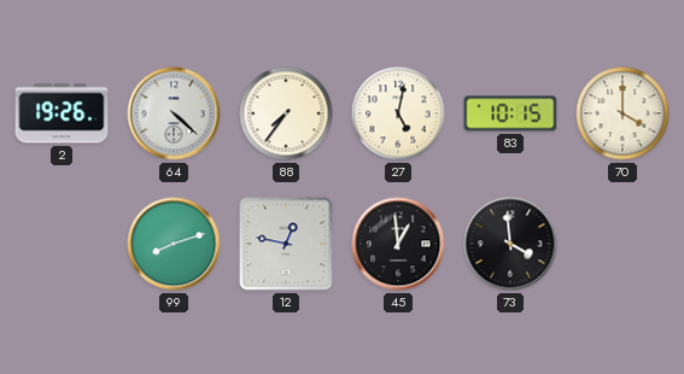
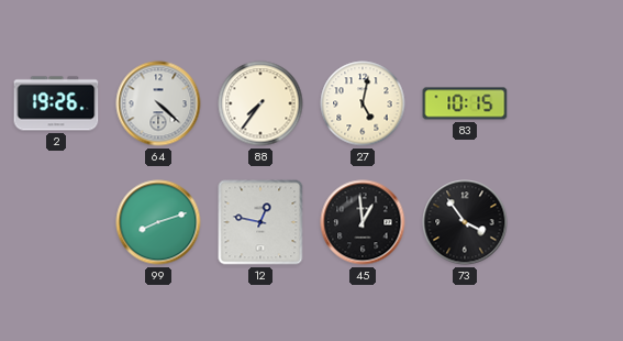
70: 4:00 -> none
73: 3:59 -> 3:54
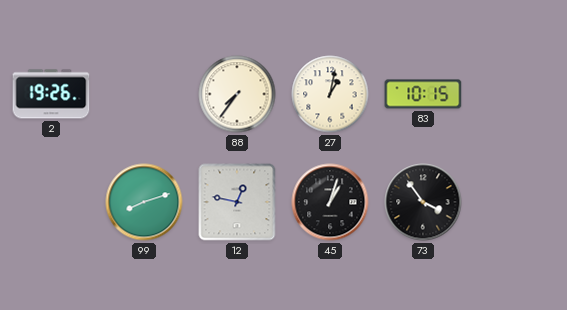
64: 4:22 -> none
27: 5:02 -> 1:02
45: 12:59 -> 1:03
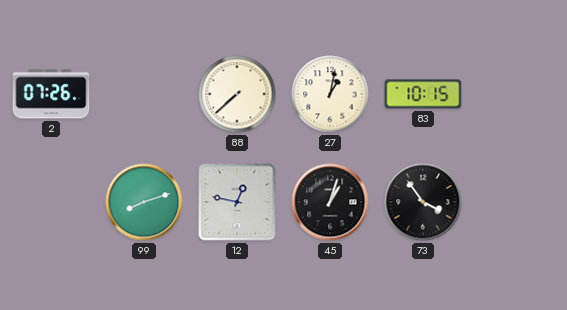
2: 19:26 -> 07:26
88: 7:36 -> 7:38
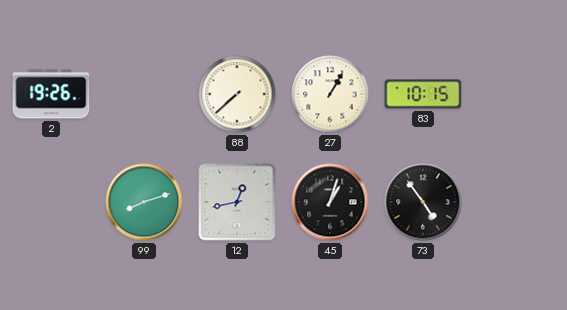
2: 07:26 -> 19:26
27: 1:02 -> 1:05
12: 12:47 -> 12:43
73: 3:54 -> 4:54
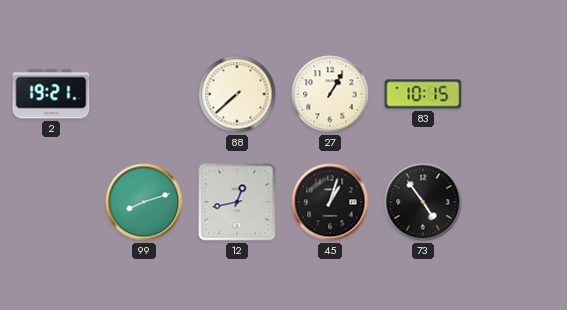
2: 19:26 -> 19:21
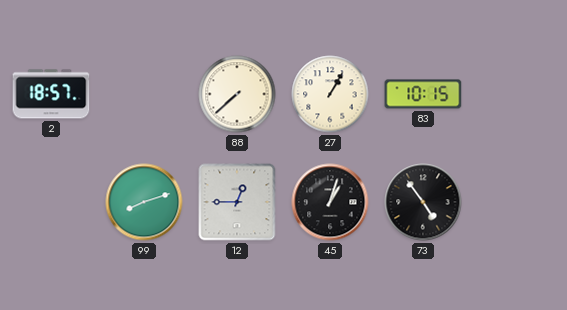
2: 19:21 -> 18:57
12: 12:43 -> 12:45
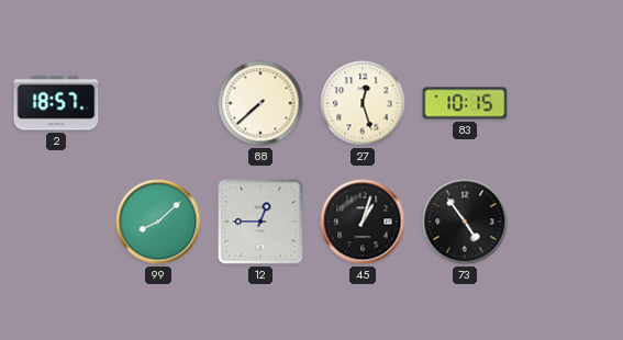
27: 1:05 -> 12:27
99: 8:12 -> 8:08
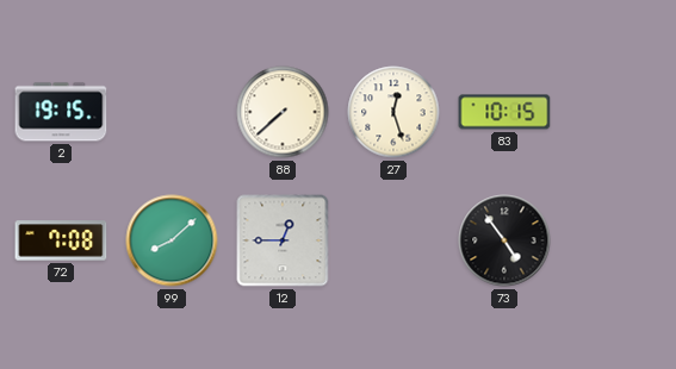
2: 18:57 -> 19:15
72: none -> 7:08
45: 1:03 -> none
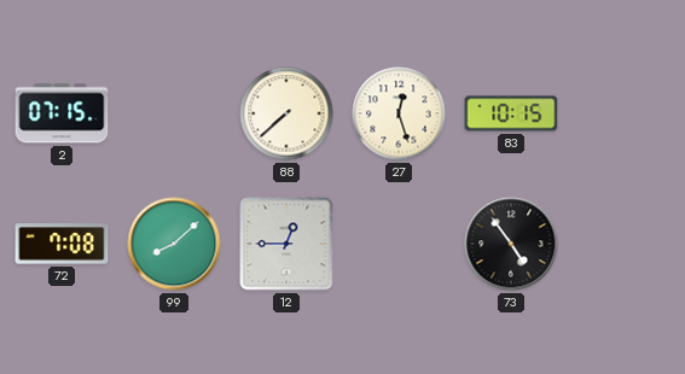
2: 19:15 -> 07:15
